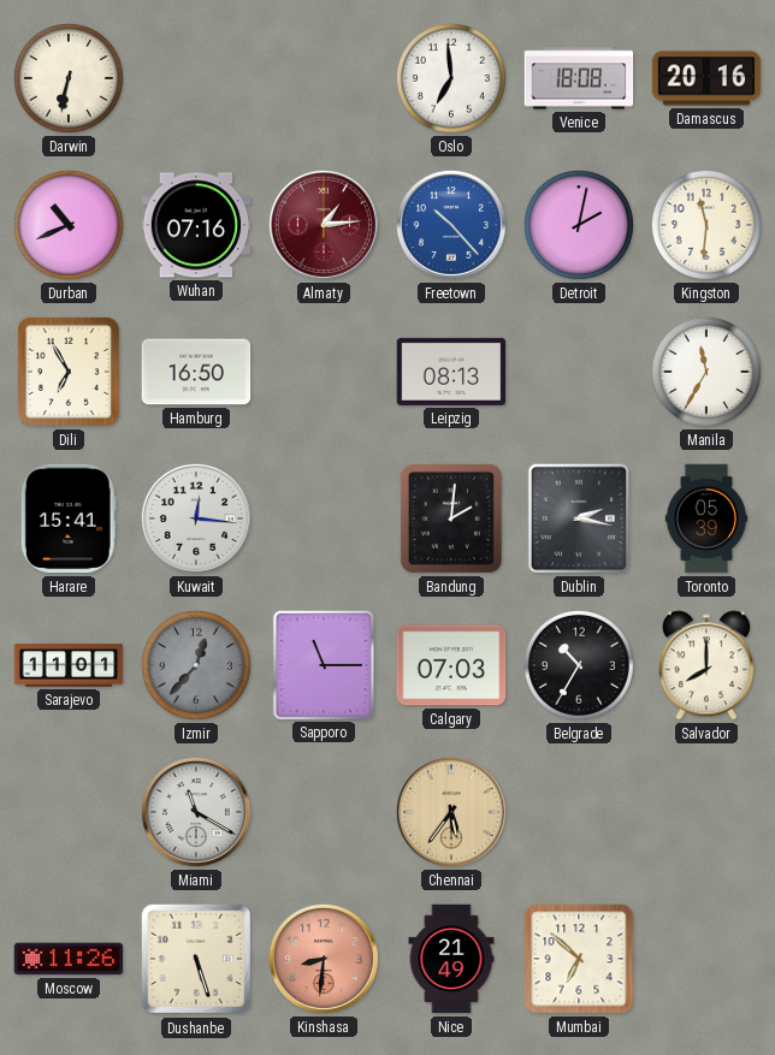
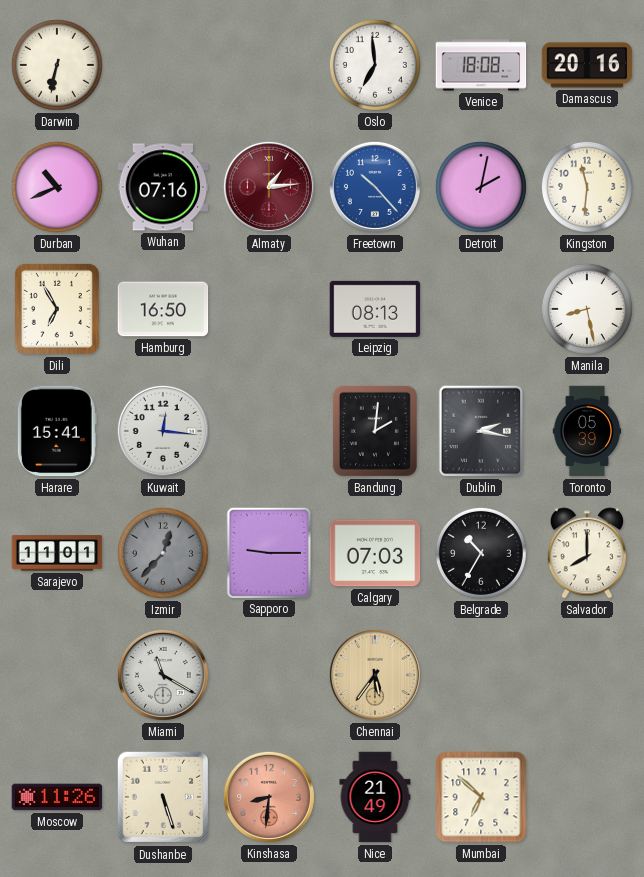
Manila: 11:35 -> 8:28
Sapporo: 11:15 -> 9:15
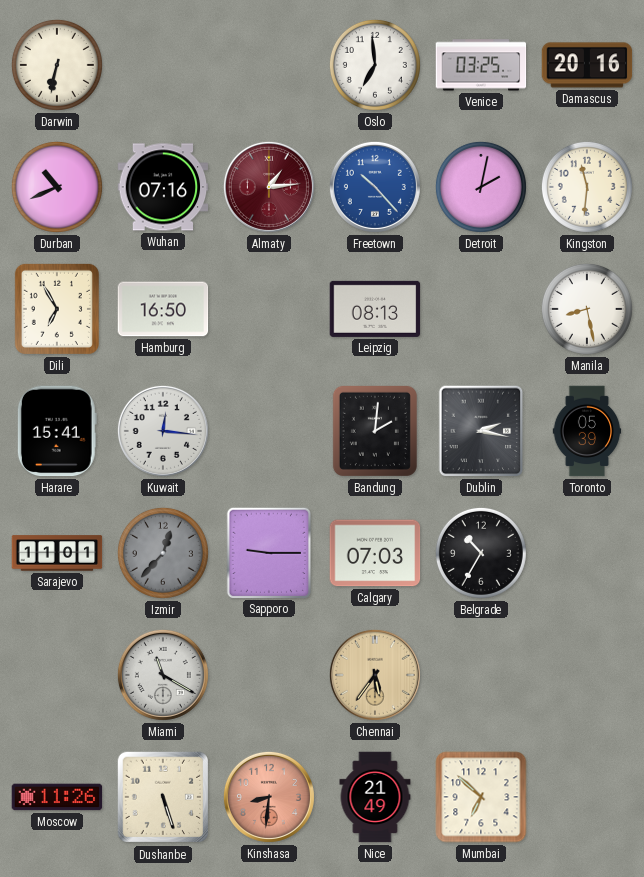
Venice: 18:08 -> 03:25
Salvador: 8:00 -> none
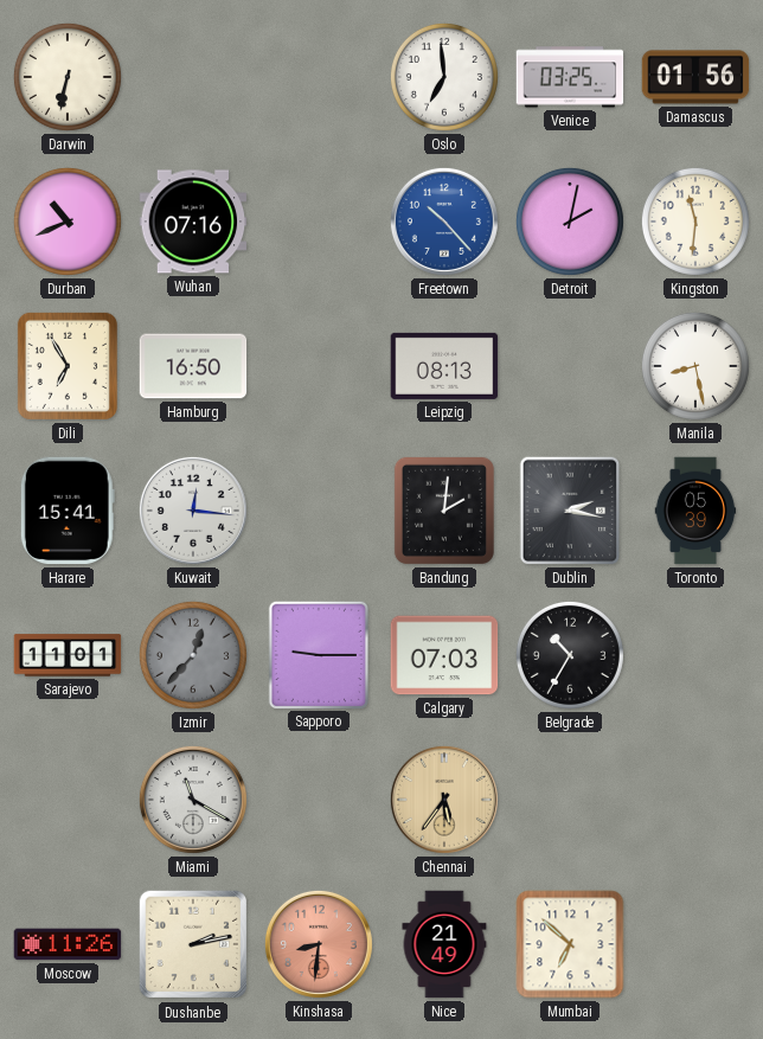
Damascus: 20:16 -> 01:56
Almaty: 1:14 -> none
Dushanbe: 5:27 -> 2:13
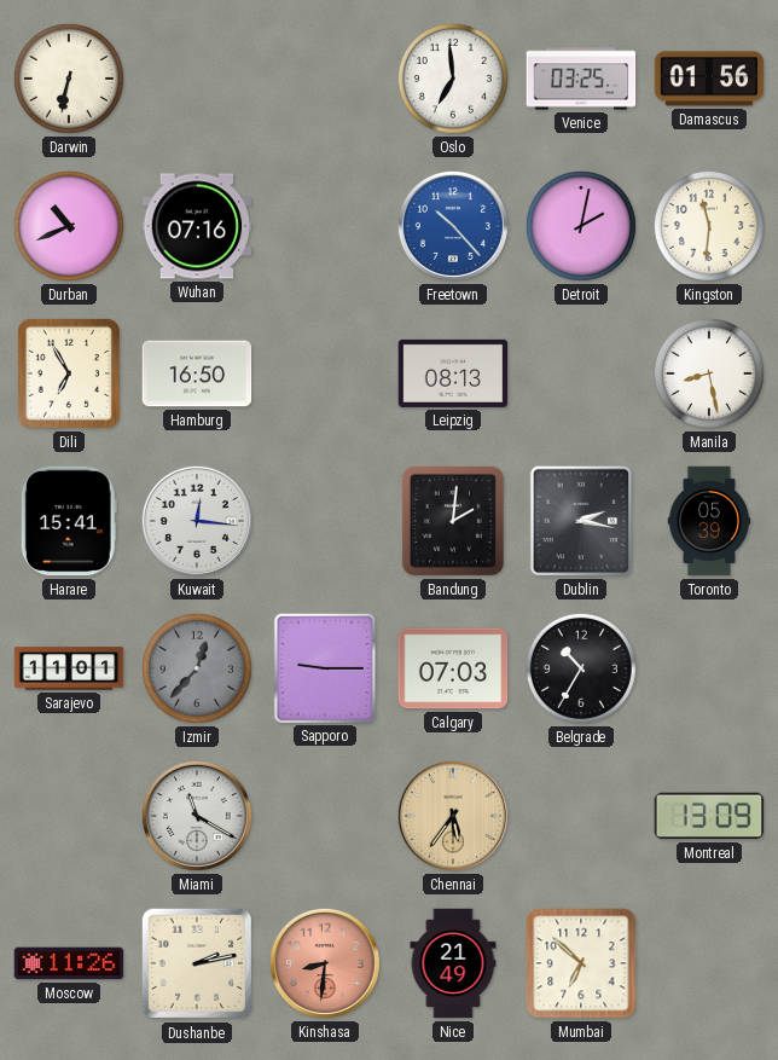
Montreal: none -> 13:09
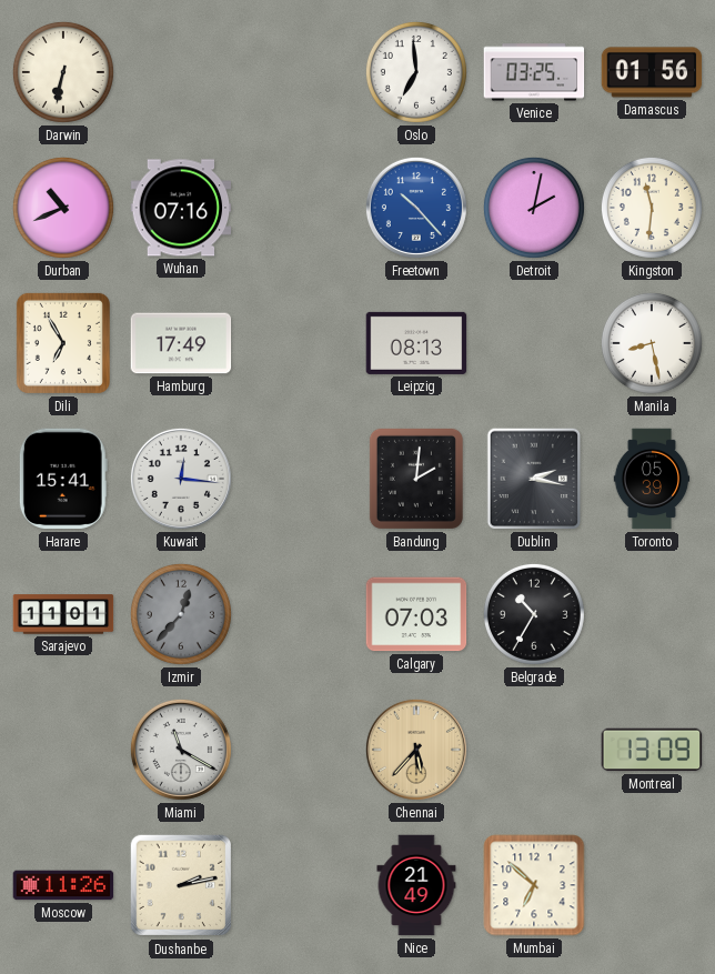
Hamburg: 16:50 -> 17:49
Sapporo: 9:15 -> none
Chennai: 5:36 -> 5:37
Kinshasa: 8:31 -> none
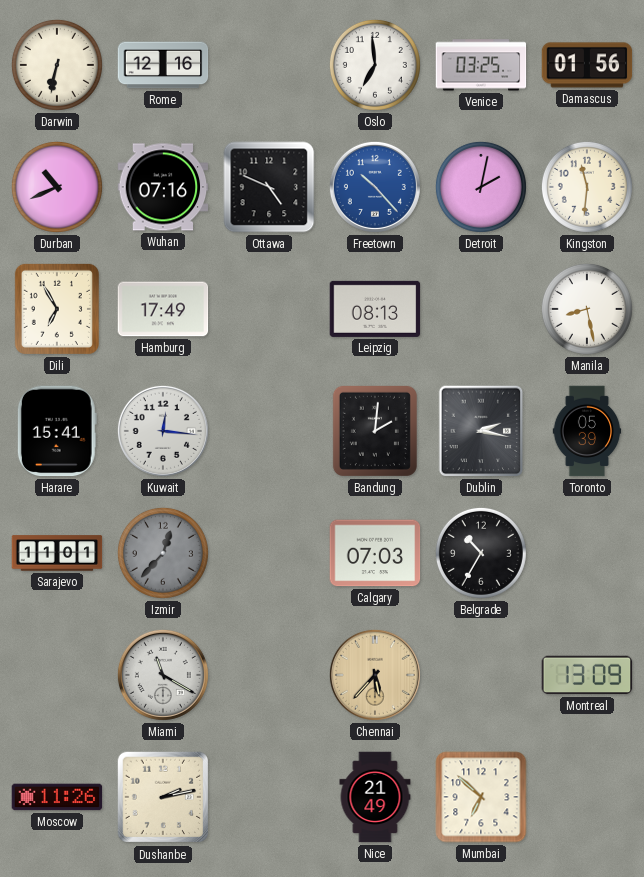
Rome: none -> 12:16
Ottawa: none -> 4:49
